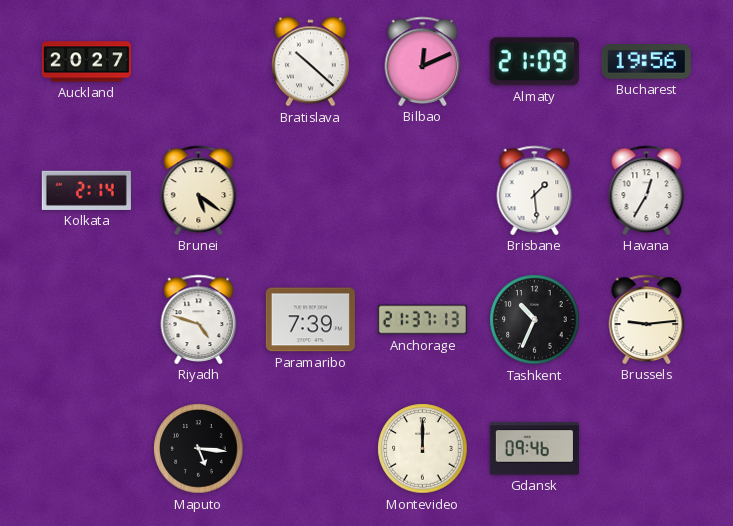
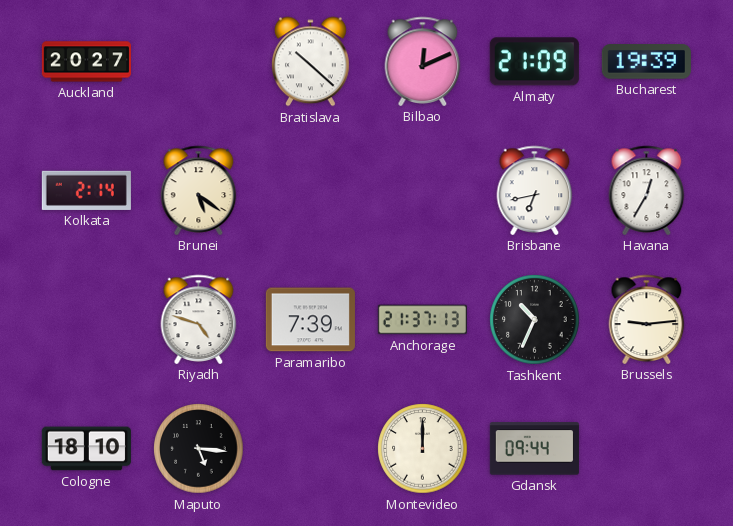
Bucharest: 19:56 -> 19:39
Brisbane: 1:29 -> 6:43
Cologne: none -> 18:10
Gdansk: 09:46 -> 09:44
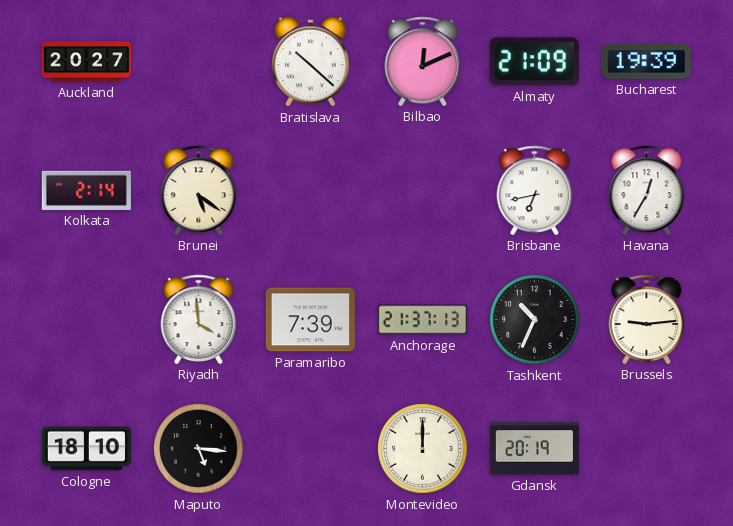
Riyadh: 4:48 -> 3:59
Gdansk: 09:44 -> 20:19
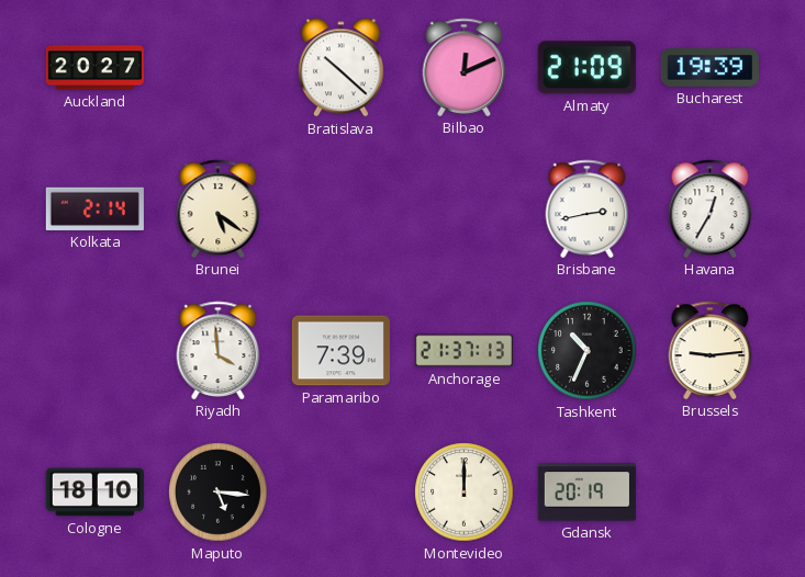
Brisbane: 6:43 -> 2:43
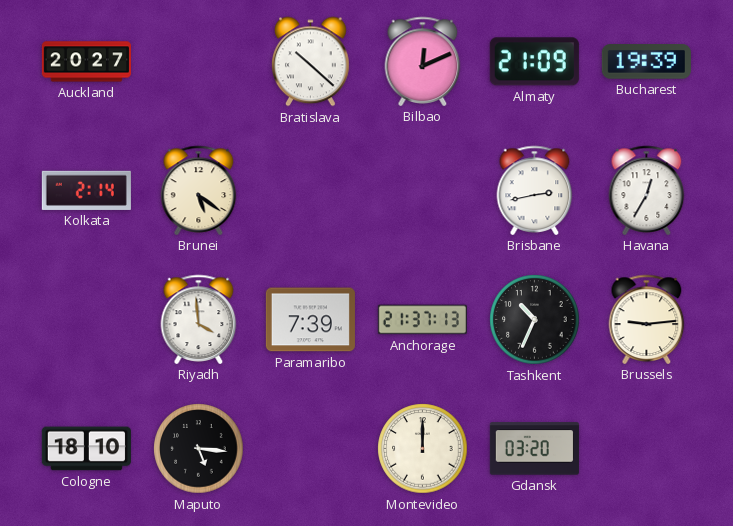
Gdansk: 20:19 -> 03:20
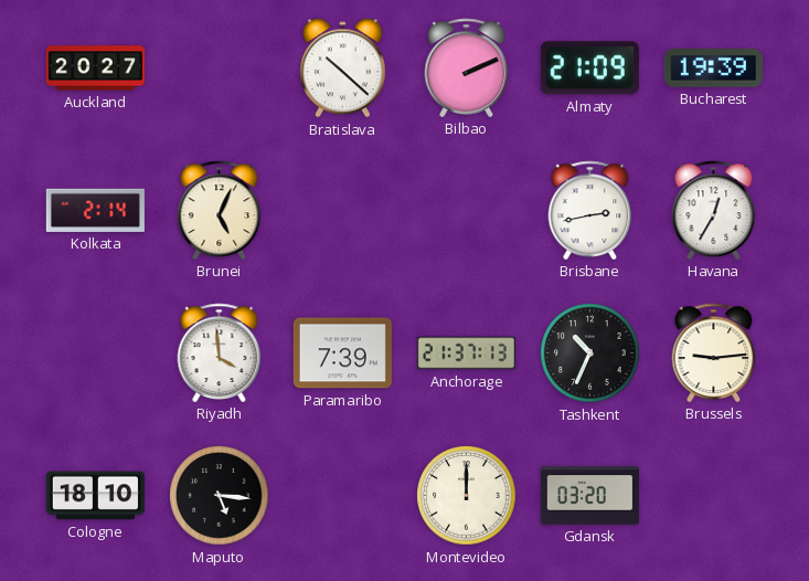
Bilbao: 12:11 -> 2:11
Brunei: 5:21 -> 5:04
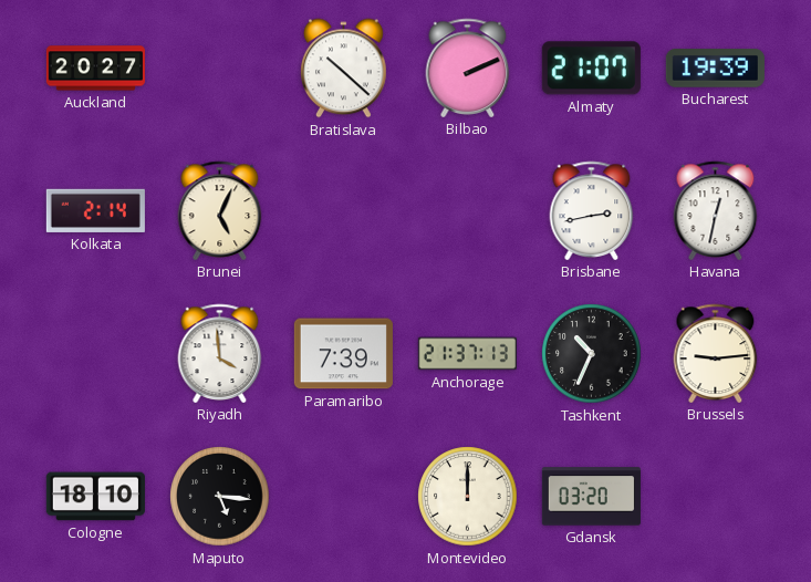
Almaty: 21:09 -> 21:07
Havana: 12:35 -> 12:32
